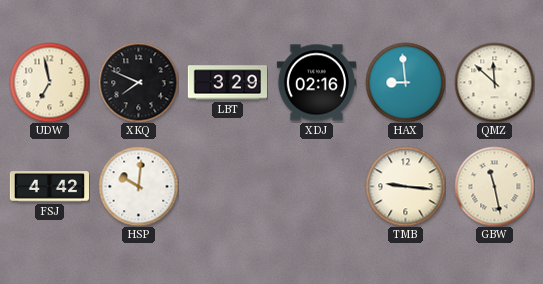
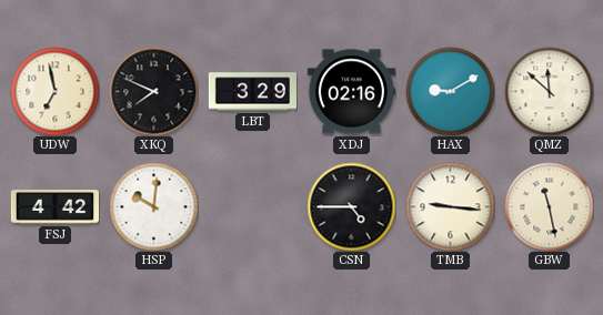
HAX: 8:59 -> 9:10
CSN: none -> 4:45
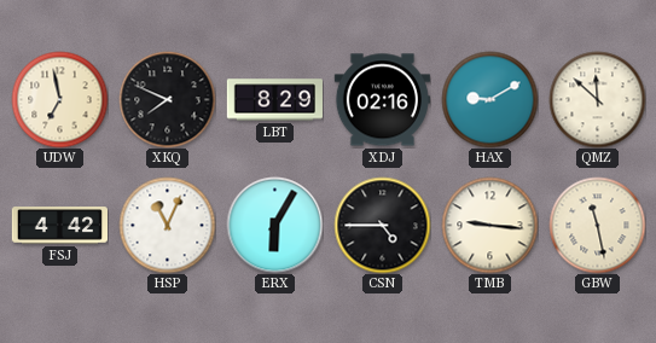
LBT: 3:29 -> 8:29
HSP: 10:01 -> 11:04
ERX: none -> 6:05
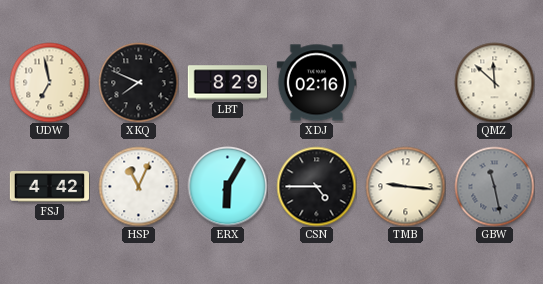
HAX: 9:10 -> none
GBW dial: cream -> grey
